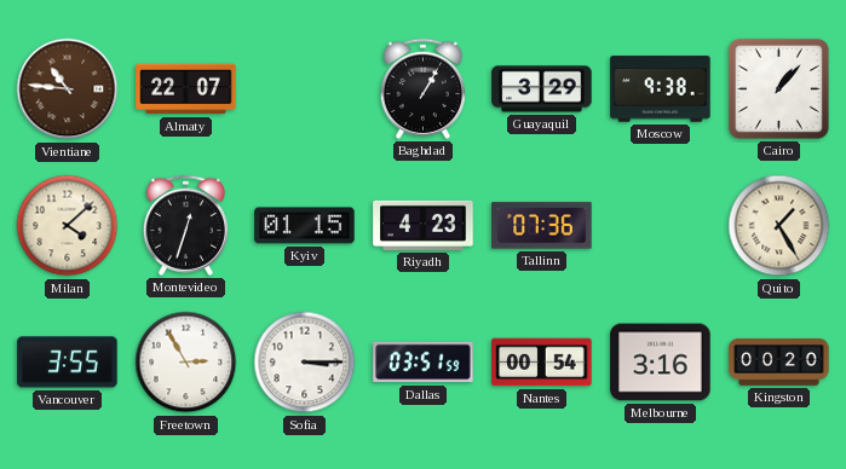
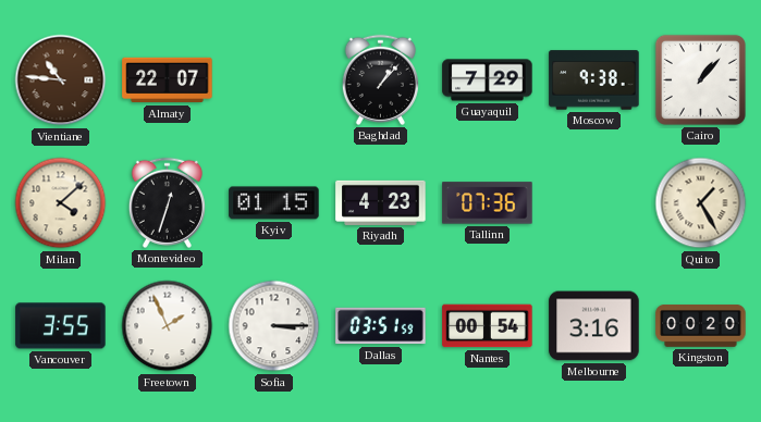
Baghdad: 1:05 -> 1:07
Guayaquil: 3:29 -> 7:29
Freetown: 2:55 -> 1:56
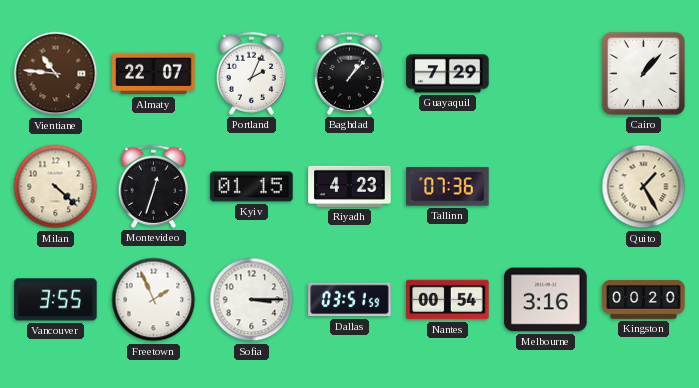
Portland: none -> 2:04
Moscow: 9:38 -> none
Milan: 4:08 -> 4:22
